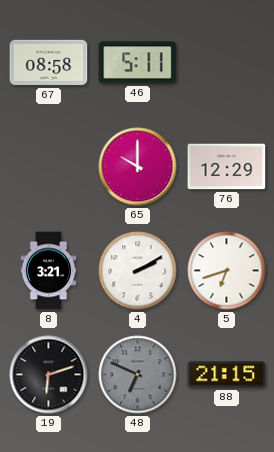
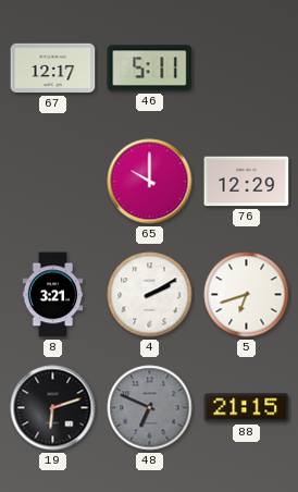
67: 08:58 -> 12:17
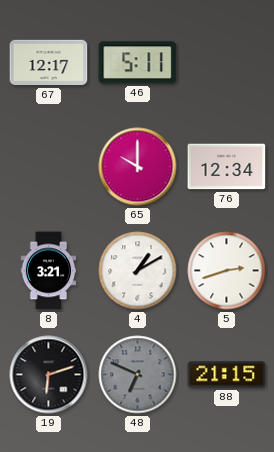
76: 12:29 -> 12:34
4: 2:10 -> 1:10
5: 6:42 -> 2:42
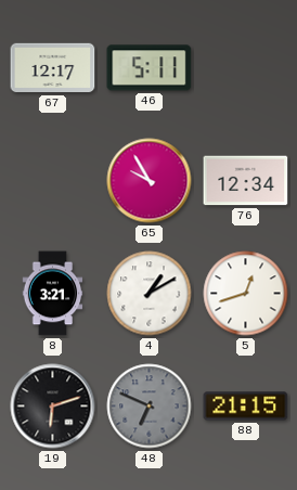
65: 10:00 -> 9:55
5: 2:42 -> 12:42
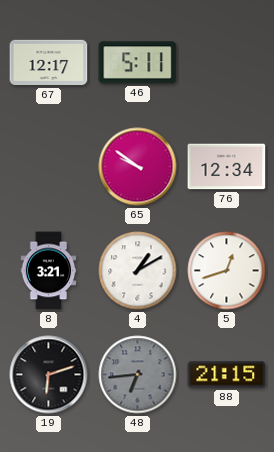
65: 9:55 -> 9:51
48: 6:49 -> 6:44
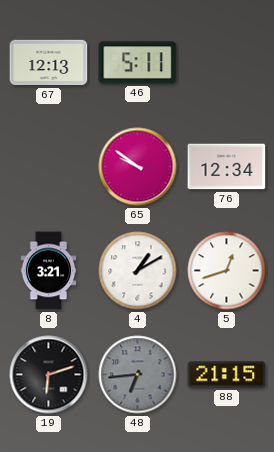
67: 12:17 -> 12:13
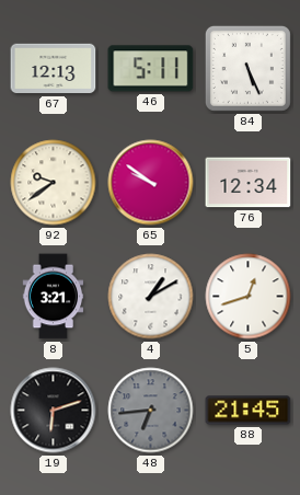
84: none -> 5:26
92: none -> 9:39
88: 21:15 -> 21:45
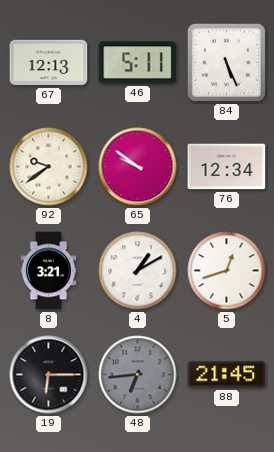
19: 6:12 -> 6:15
